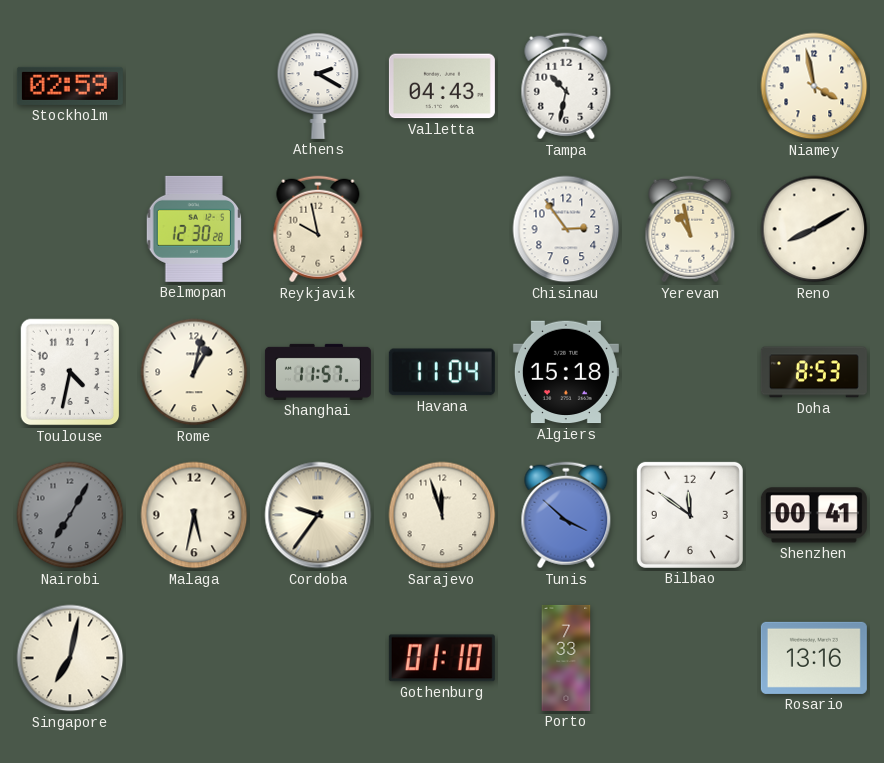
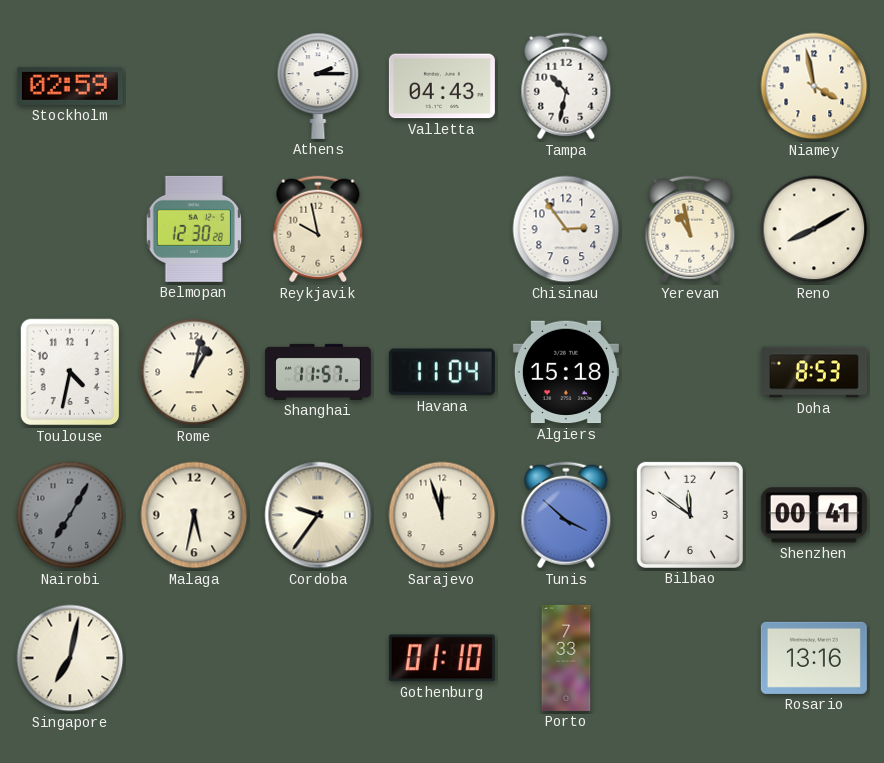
Athens: 2:20 -> 2:15
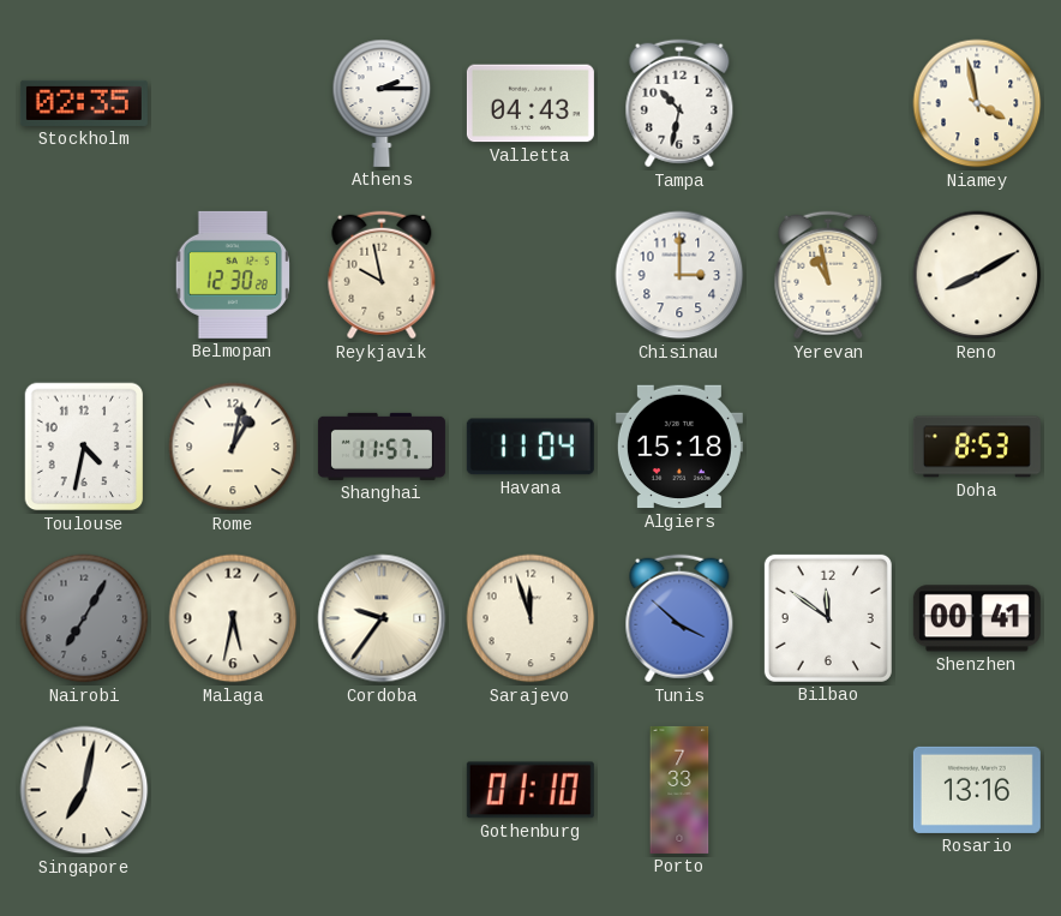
Stockholm: 02:59 -> 02:35
Chisinau: 2:54 -> 3:00
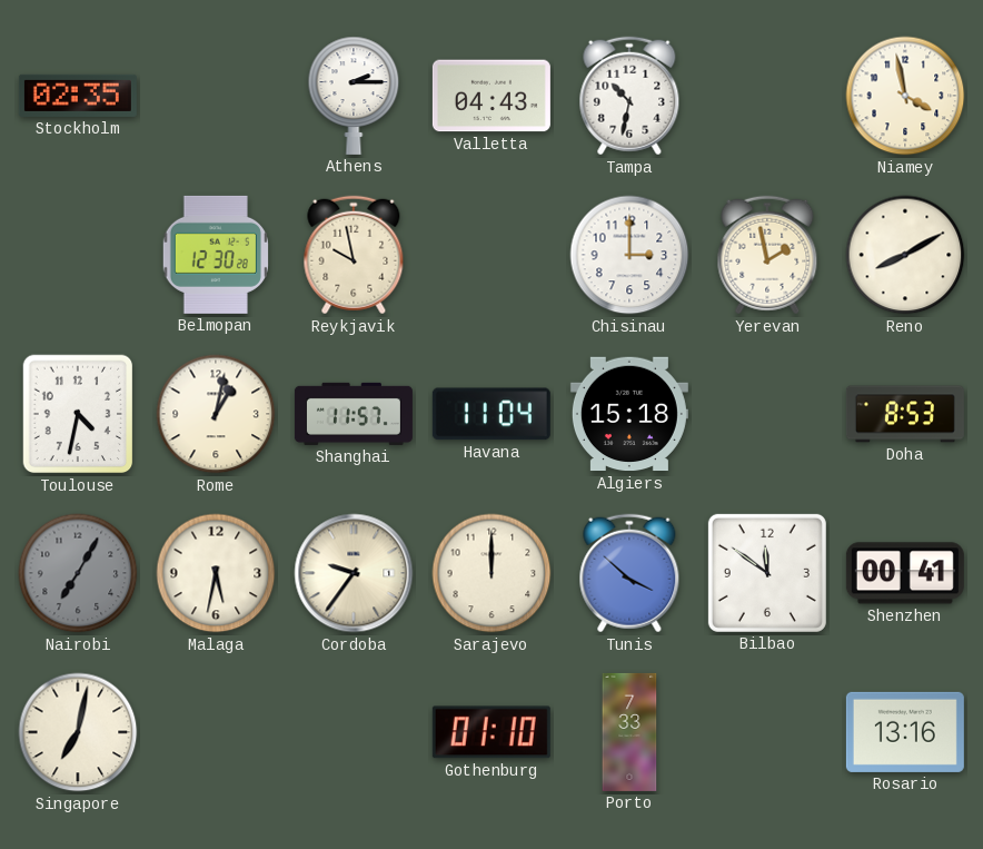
Yerevan: 10:58 -> 1:58
Sarajevo: 11:57 -> 12:00
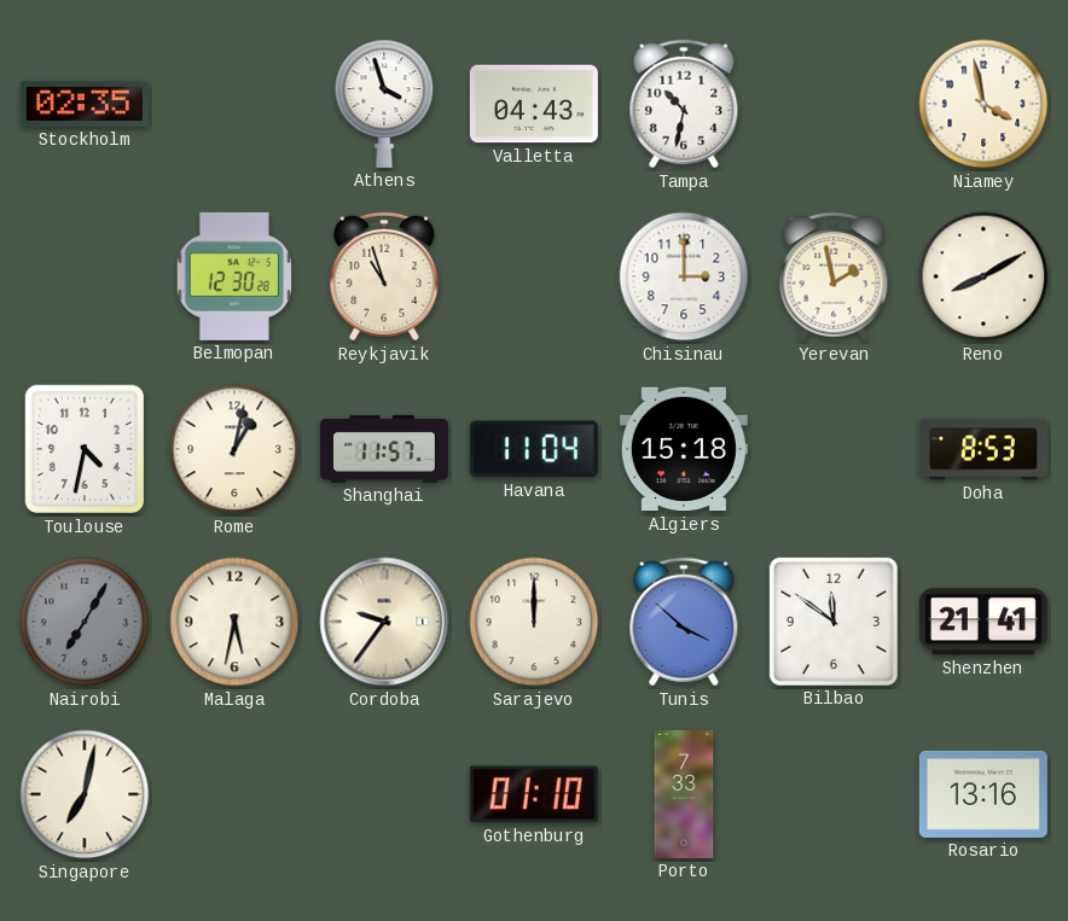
Athens: 2:15 -> 3:57
Reykjavik: 9:58 -> 10:57
Shenzhen: 00:41 -> 21:41
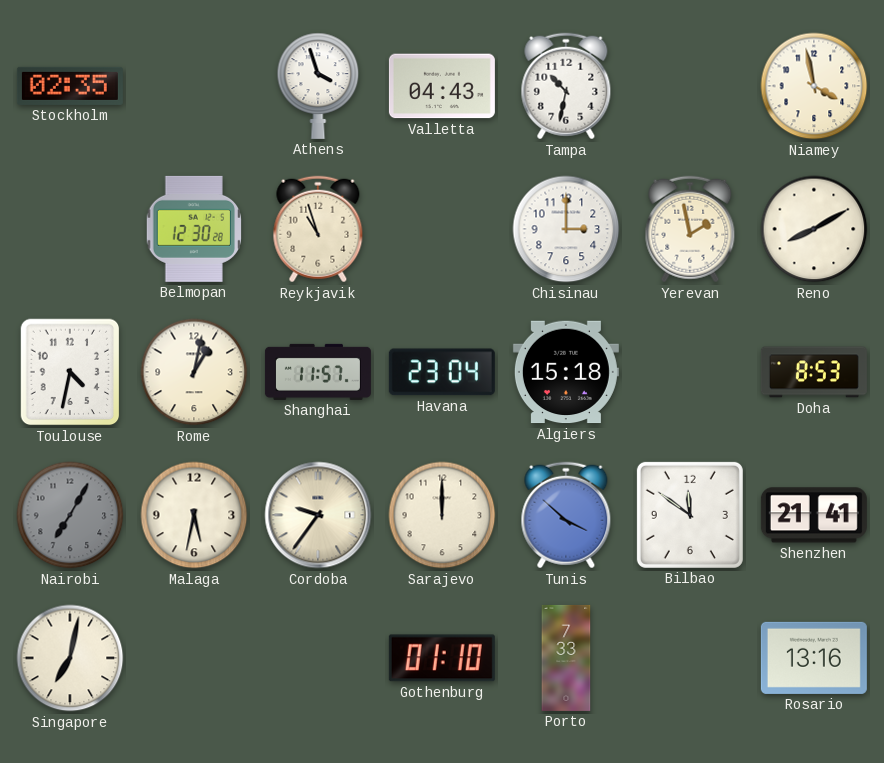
Havana: 11:04 -> 23:04
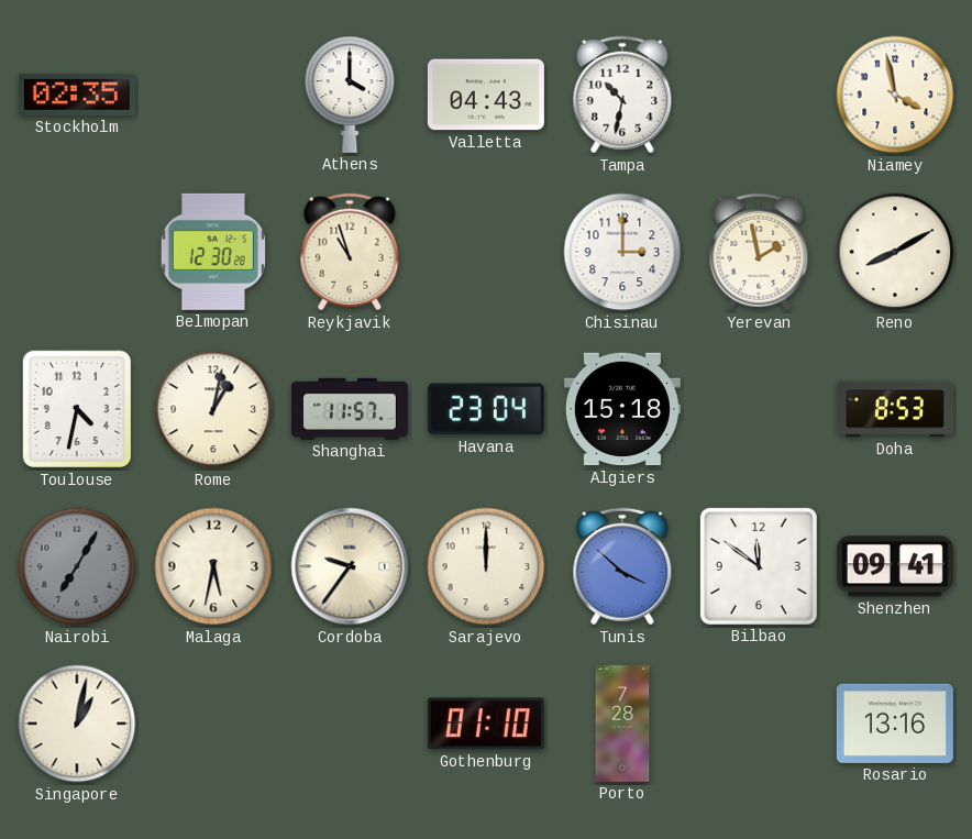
Athens: 3:57 -> 4:00
Shenzhen: 21:41 -> 09:41
Singapore: 7:02 -> 1:02
Porto: 7:33 -> 7:28
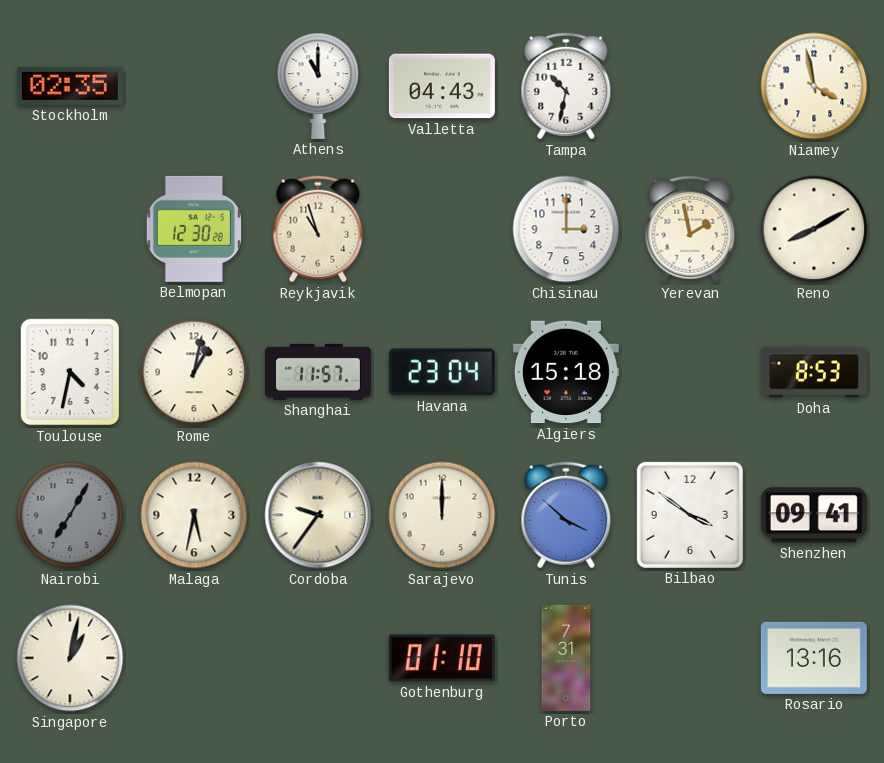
Athens: 4:00 -> 11:00
Bilbao: 11:51 -> 3:51
Porto: 7:28 -> 7:31
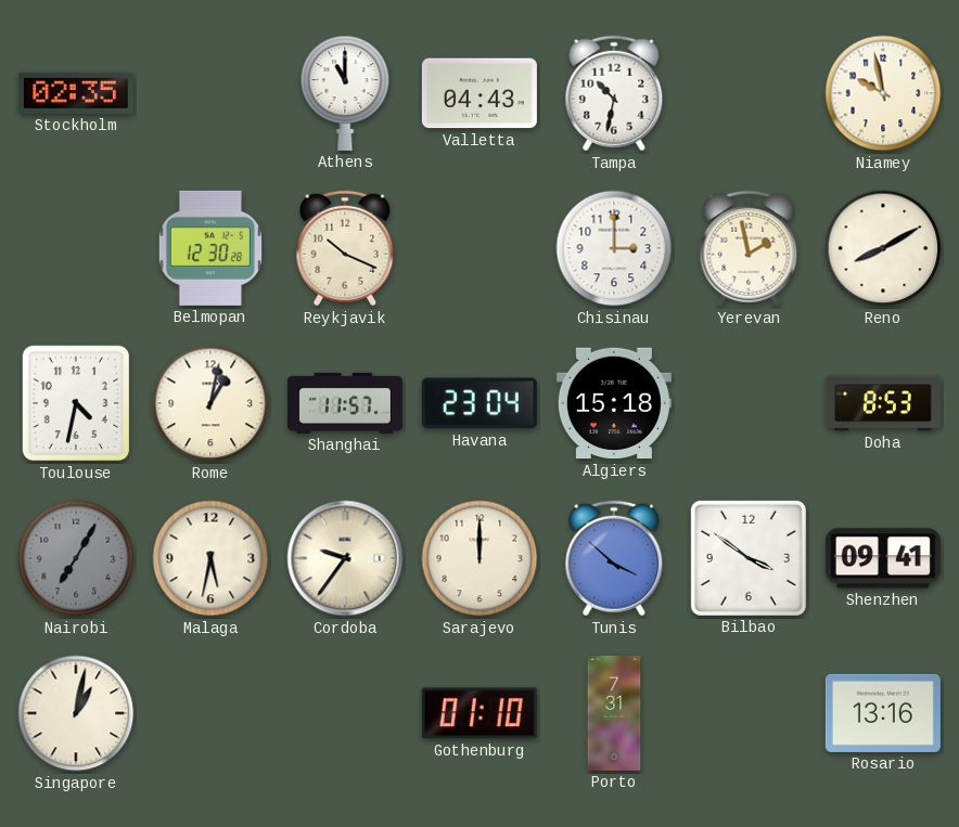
Niamey: 3:58 -> 9:58
Reykjavik: 10:57 -> 10:19
